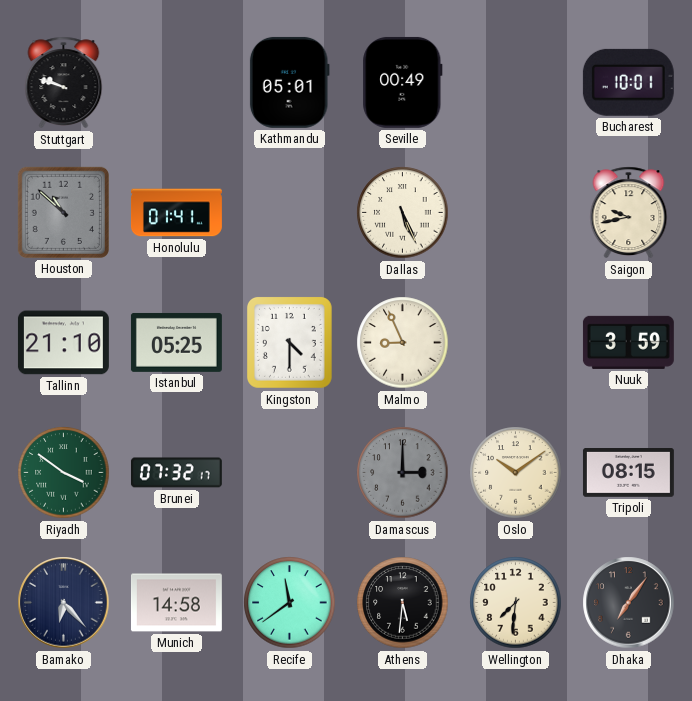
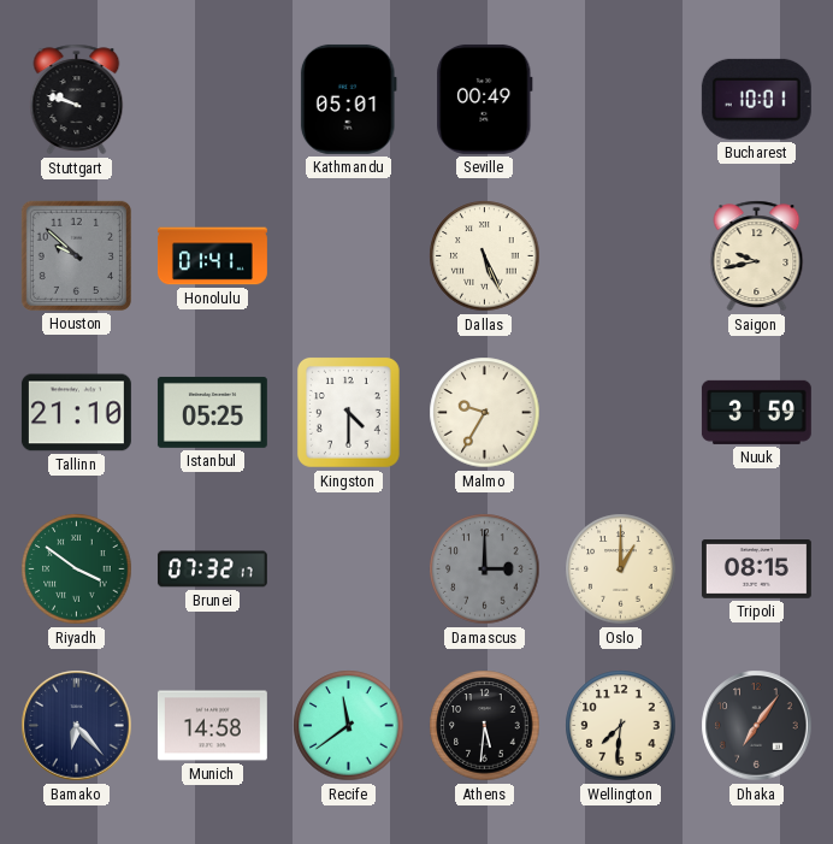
Houston: 10:52 -> 9:52
Malmo: 8:56 -> 9:35
Oslo: 10:09 -> 1:00
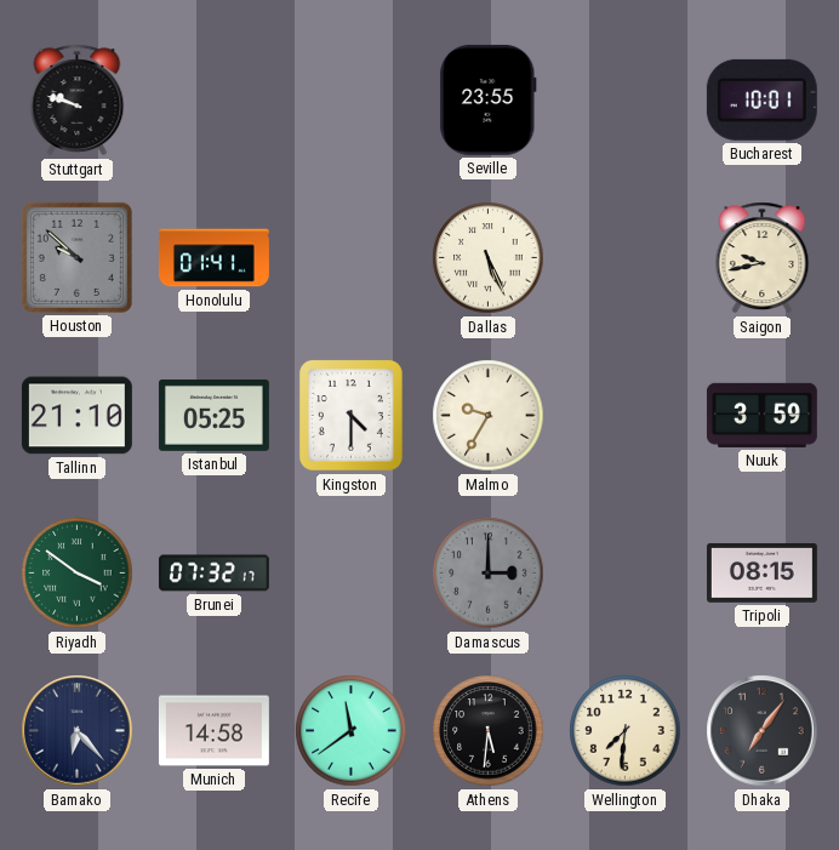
Kathmandu: 05:01 -> none
Seville: 00:49 -> 23:55
Oslo: 1:00 -> none
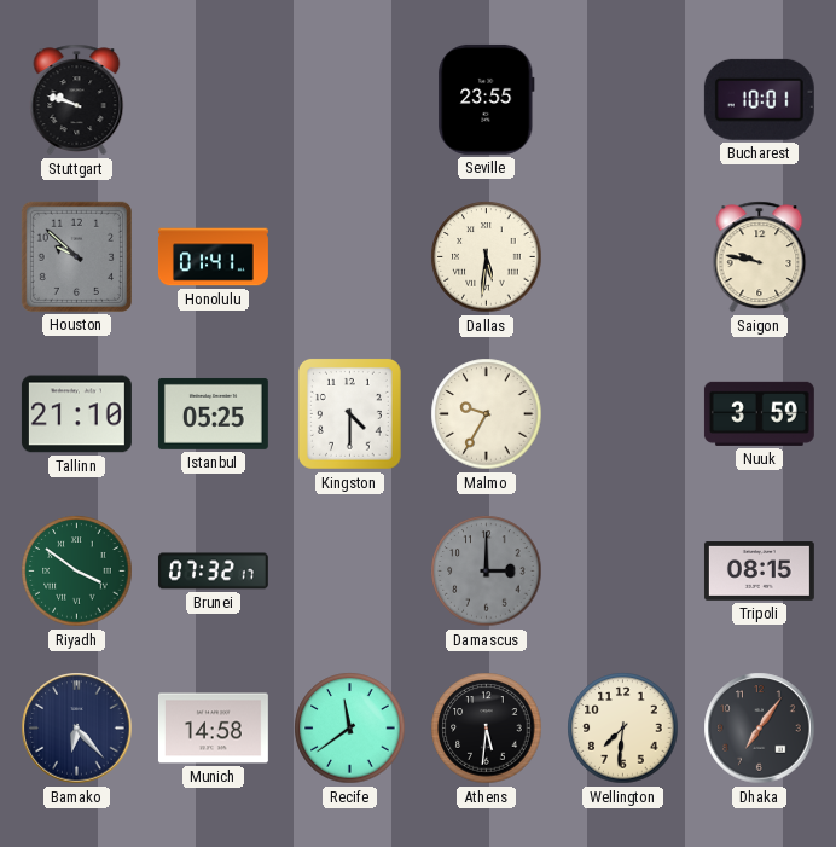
Dallas: 5:26 -> 5:31
Saigon: 9:43 -> 9:47
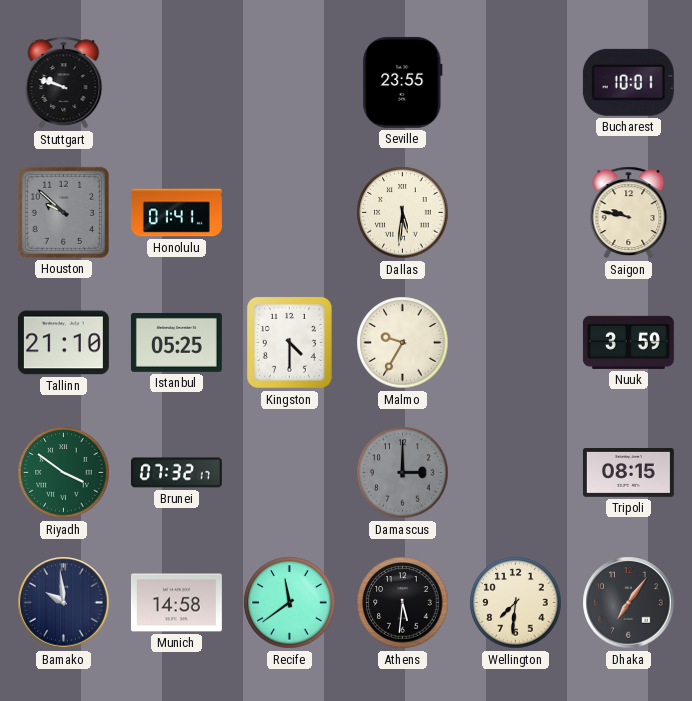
Bamako: 6:23 -> 9:59
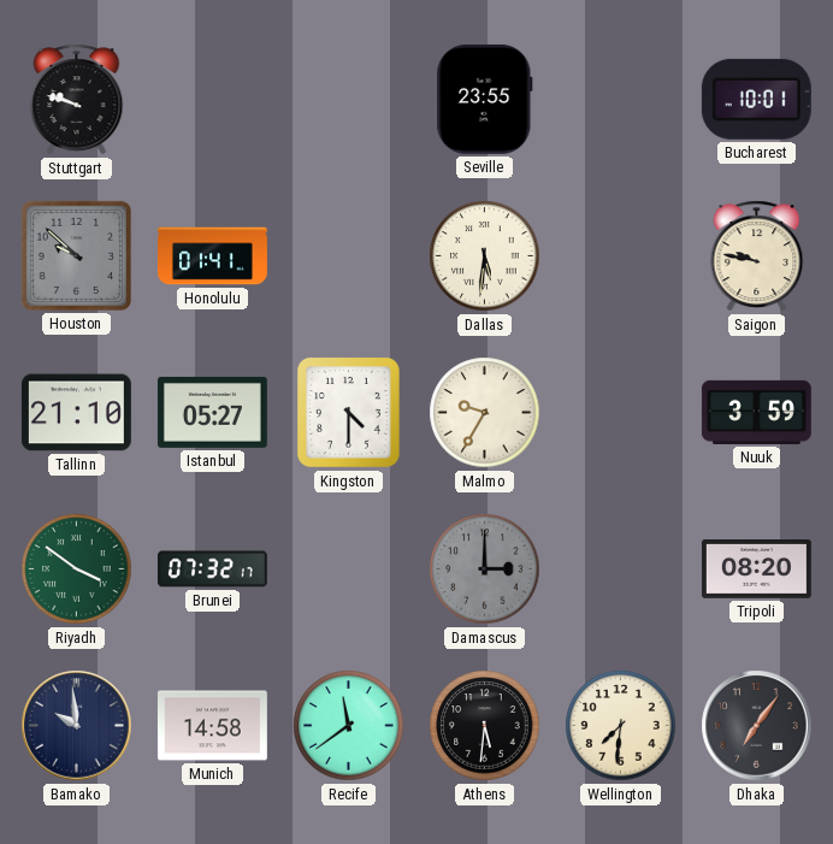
Istanbul: 05:25 -> 05:27
Tripoli: 08:15 -> 08:20
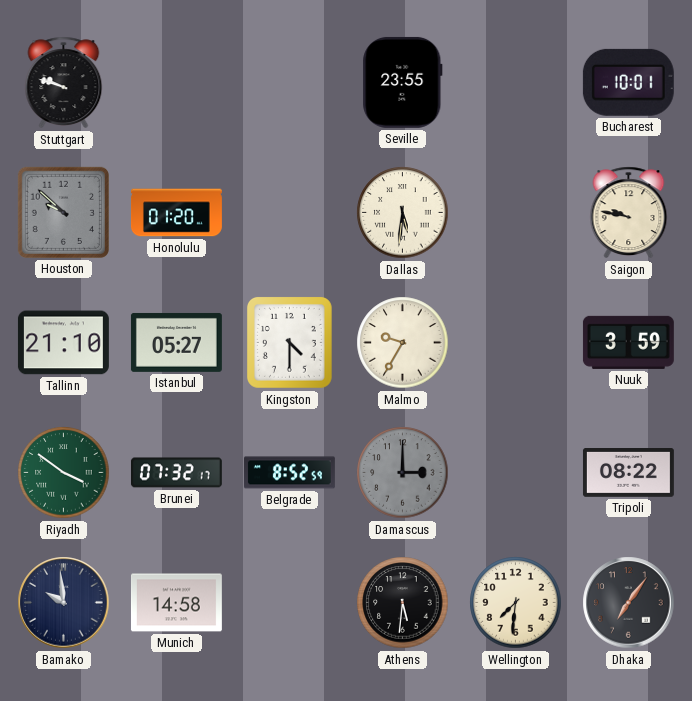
Honolulu: 01:41 -> 01:20
Belgrade: none -> 8:52
Tripoli: 08:20 -> 08:22
Recife: 11:39 -> none
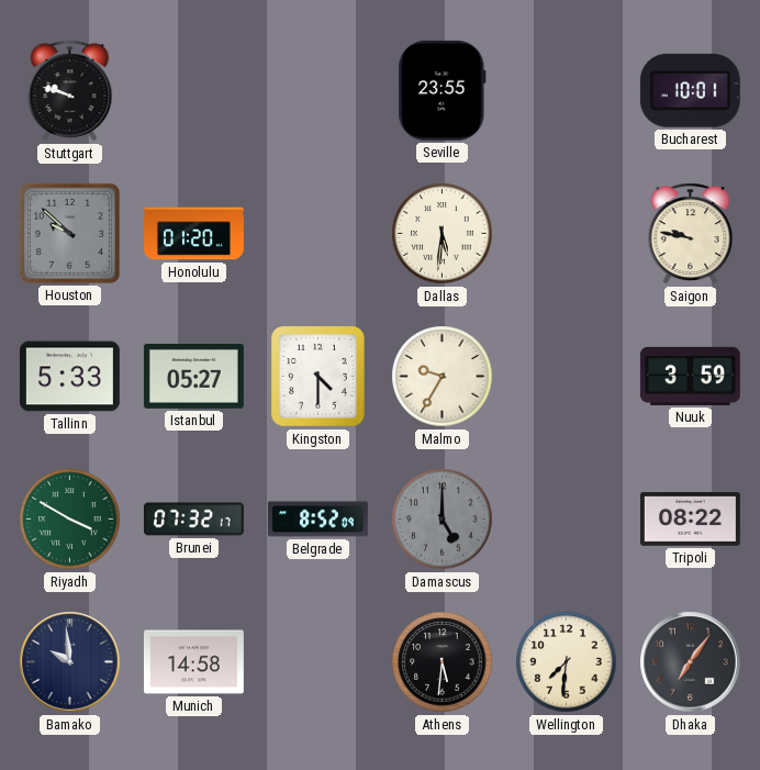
Tallinn: 21:10 -> 5:33
Riyadh: 3:51 -> 3:50
Belgrade: 8:52:59 -> 8:52:09
Damascus: 3:00 -> 5:00
